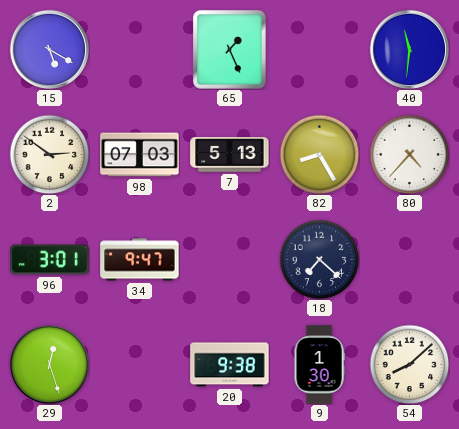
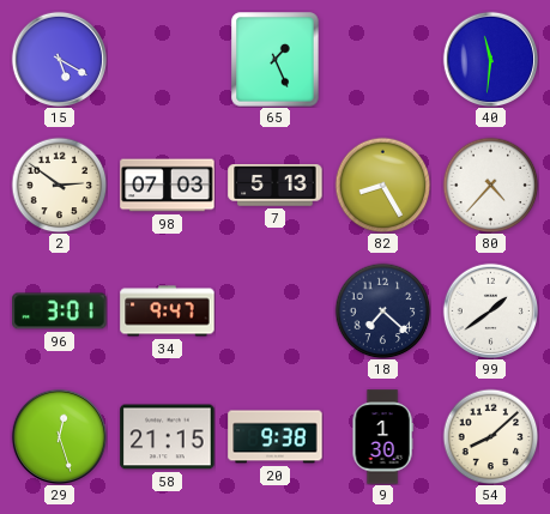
99: none -> 1:39
58: none -> 21:15
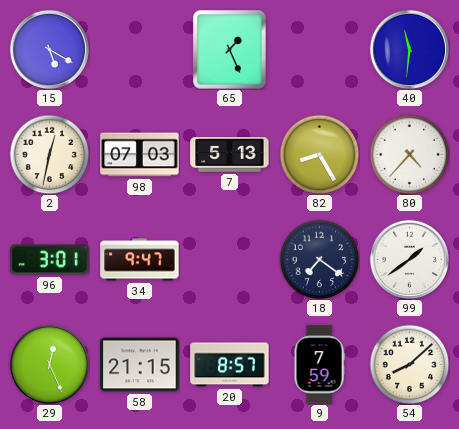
2: 2:51 -> 12:32
18: 7:22 -> 7:21
29: 12:27 -> 12:26
20: 9:38 -> 8:57
9: 1:30 -> 7:59
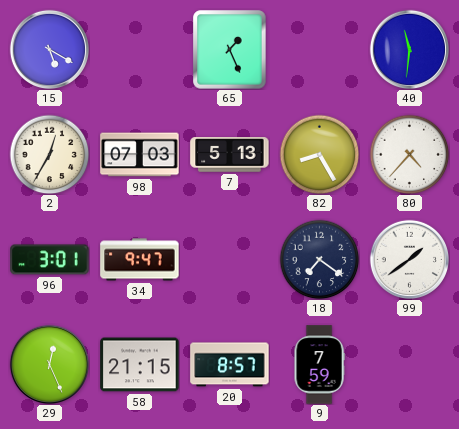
2: 12:32 -> 12:35
54: 8:08 -> none
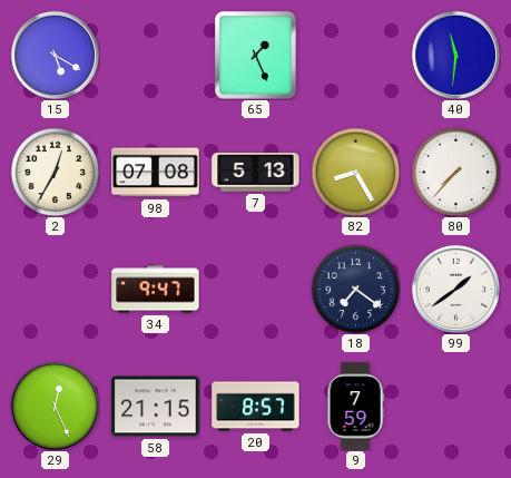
98: 07:03 -> 07:08
80: 4:37 -> 7:37
96: 3:01 -> none
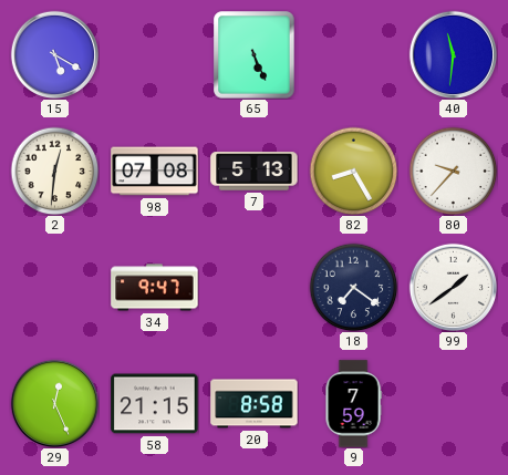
65: 1:26 -> 5:26
2: 12:35 -> 12:31
80: 7:37 -> 9:37
20: 8:57 -> 8:58
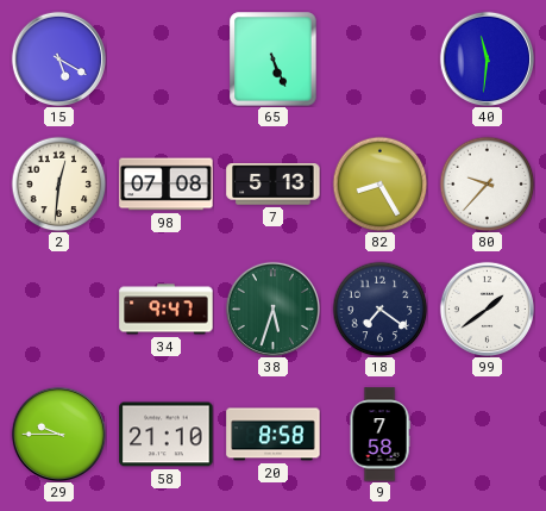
38: none -> 5:33
29: 12:26 -> 9:45
58: 21:15 -> 21:10
9: 7:59 -> 7:58
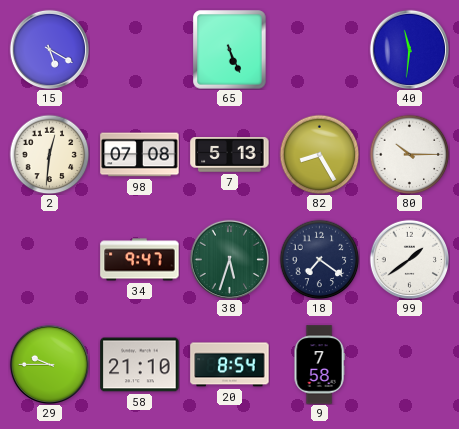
80: 9:37 -> 10:15
20: 8:58 -> 8:54
